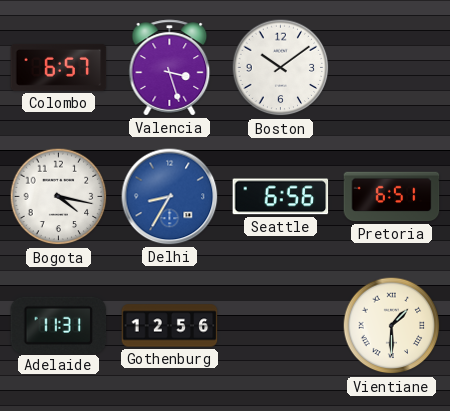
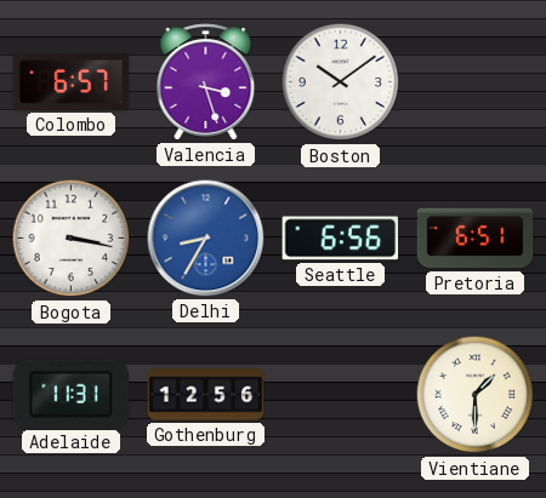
Bogota: 4:17 -> 3:17
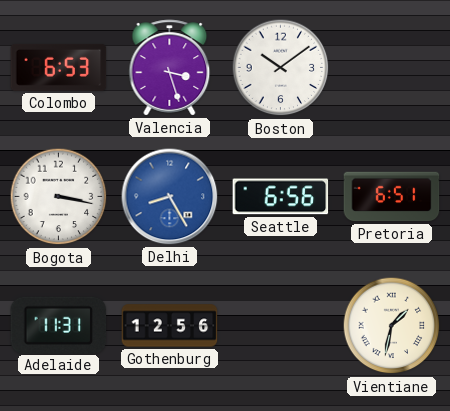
Colombo: 6:57 -> 6:53
Delhi: 8:35 -> 8:25
Vientiane: 1:30 -> 1:32
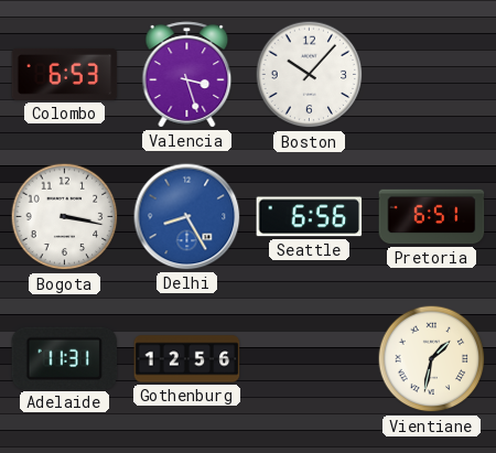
Boston: 10:09 -> 10:07
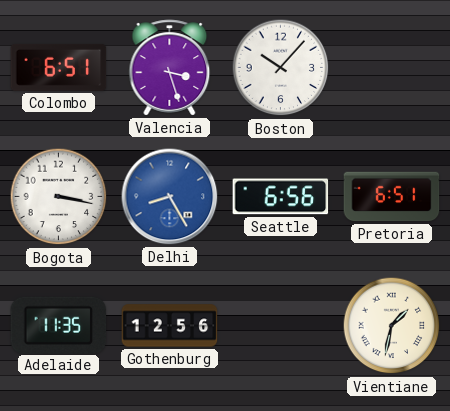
Colombo: 6:53 -> 6:51
Adelaide: 11:31 -> 11:35
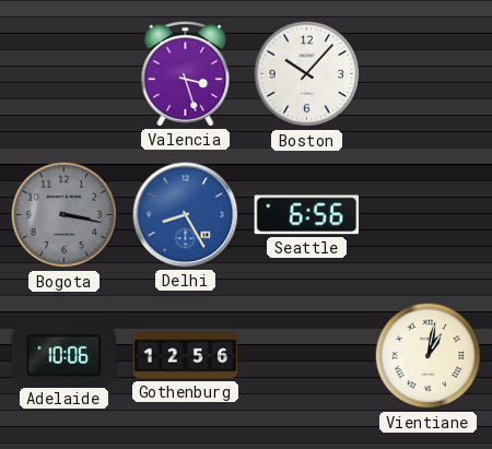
Colombo: 6:51 -> none
Bogota dial: white -> grey
Pretoria: 6:51 -> none
Adelaide: 11:35 -> 10:06
Vientiane: 1:32 -> 1:02
